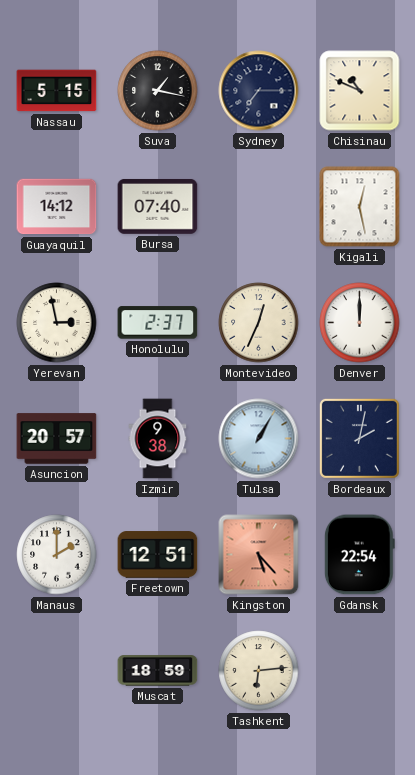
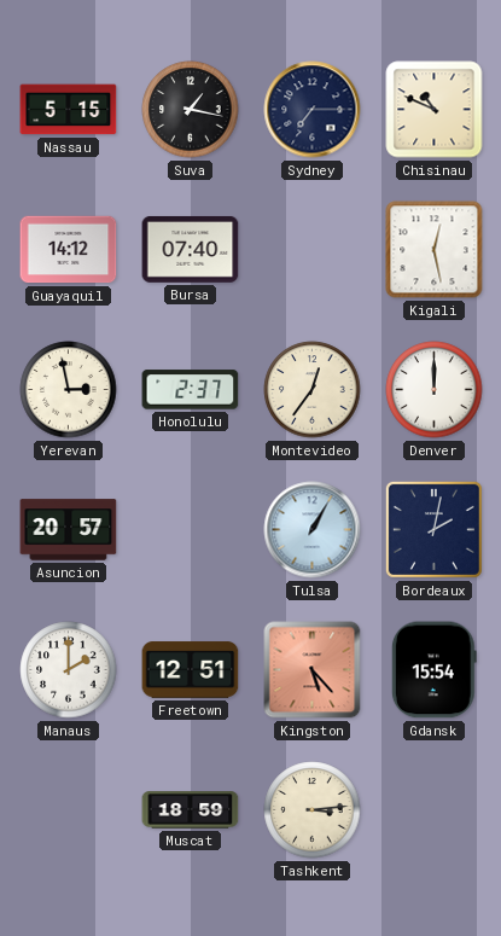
Montevideo: 12:34 -> 12:36
Izmir: 9:38 -> none
Gdansk: 22:54 -> 15:54
Tashkent: 6:14 -> 3:14
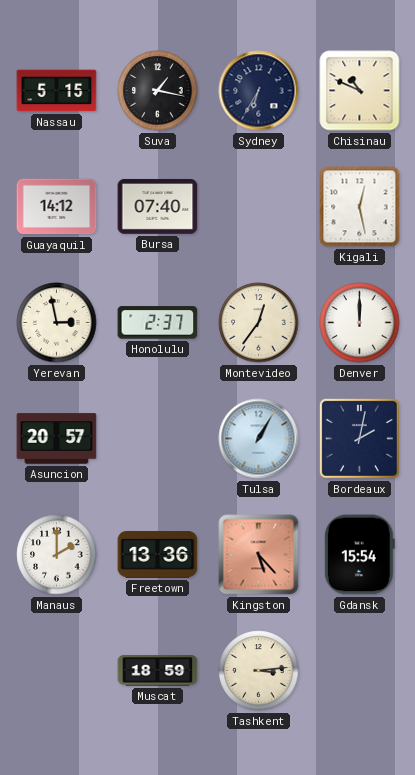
Sydney: 7:15 -> 6:35
Freetown: 12:51 -> 13:36
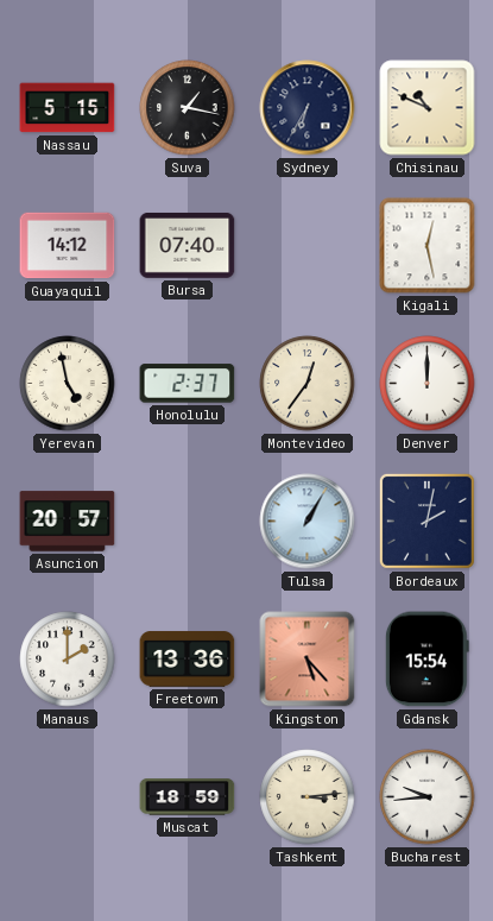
Yerevan: 2:58 -> 4:58
Bucharest: none -> 9:44
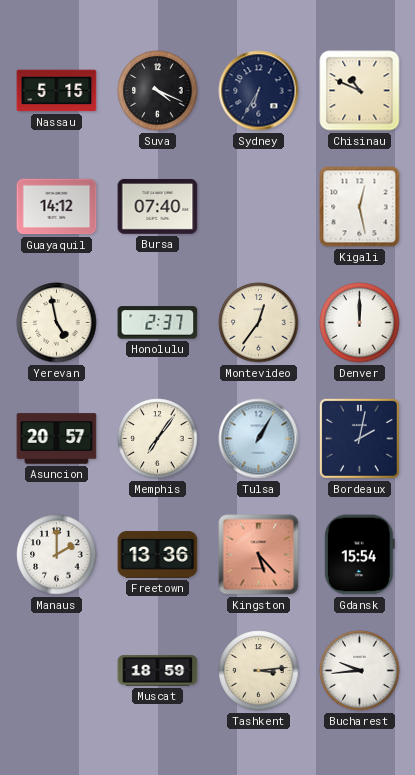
Suva: 1:17 -> 4:19
Memphis: none -> 7:06
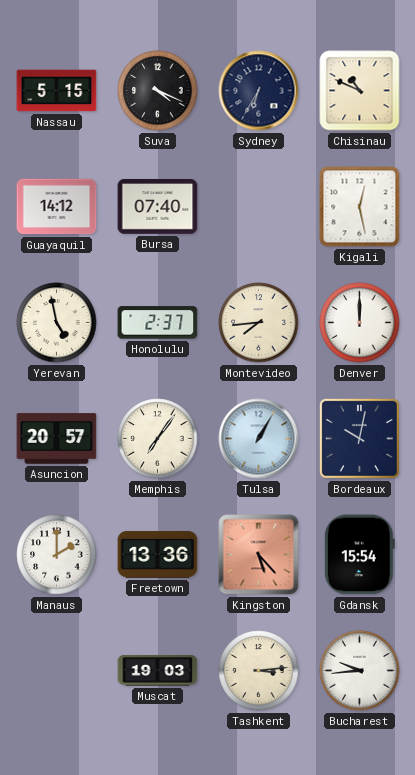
Montevideo: 12:36 -> 7:44
Bordeaux: 2:02 -> 10:02
Muscat: 18:59 -> 19:03
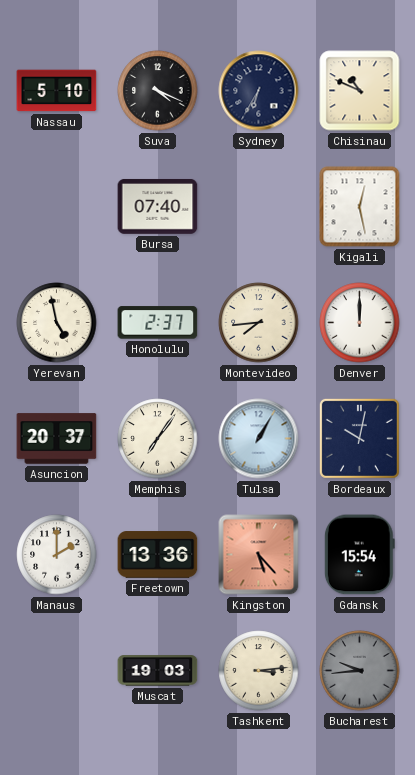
Nassau: 5:15 -> 5:10
Guayaquil: 14:12 -> none
Asuncion: 20:57 -> 20:37
Bucharest dial: white -> grey
